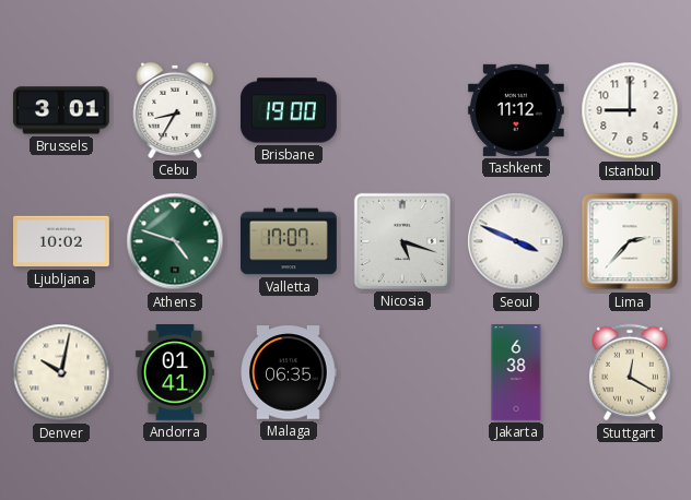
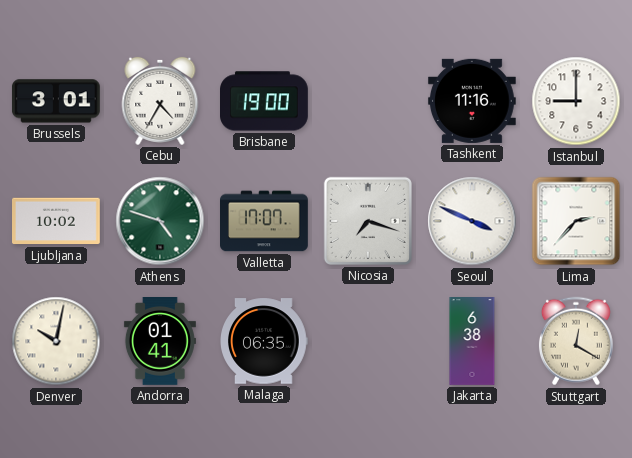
Cebu: 8:35 -> 4:35
Tashkent: 11:12 -> 11:16
Nicosia: 5:18 -> 7:18
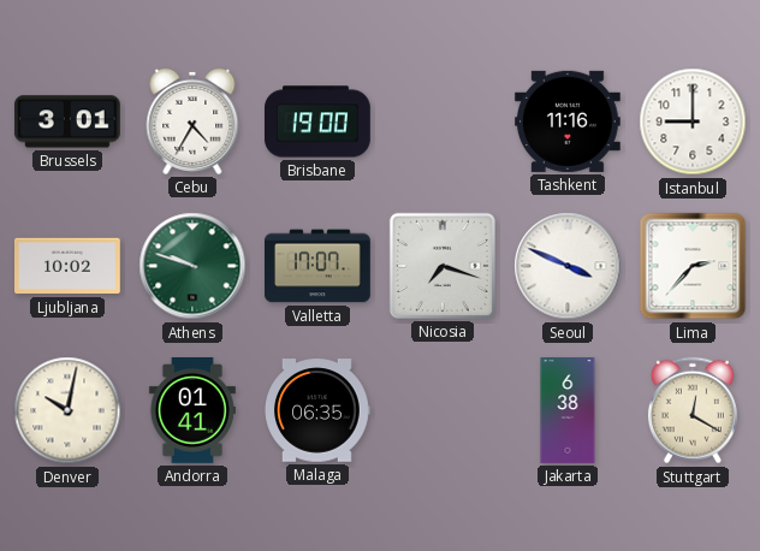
Athens: 4:48 -> 9:48
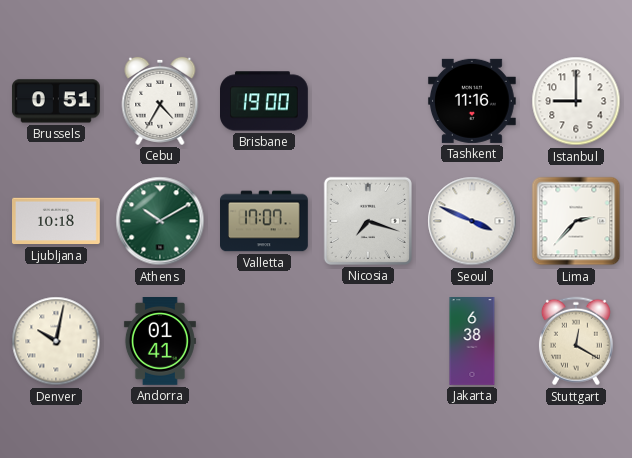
Brussels: 3:01 -> 0:51
Ljubljana: 10:02 -> 10:18
Athens: 9:48 -> 10:10
Malaga: 06:35 -> none
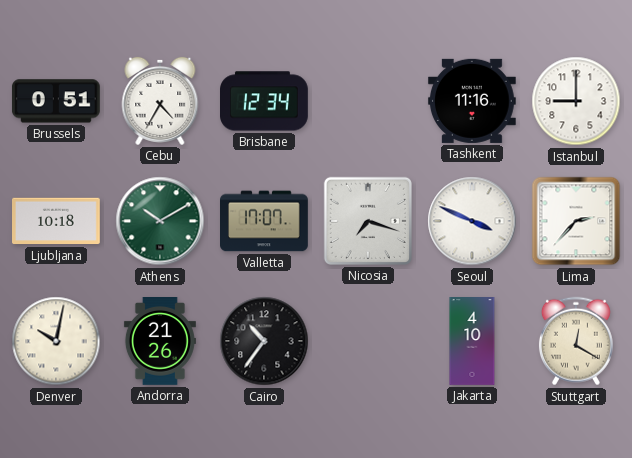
Brisbane: 19:00 -> 12:34
Andorra: 01:41 -> 21:26
Cairo: none -> 10:36
Jakarta: 6:38 -> 4:10
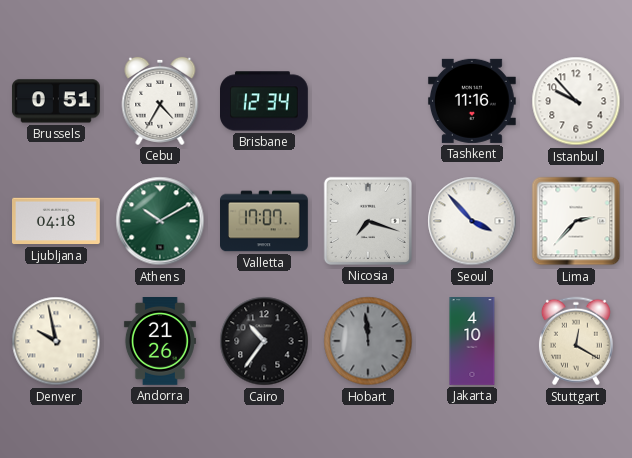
Istanbul: 9:00 -> 9:53
Ljubljana: 10:18 -> 04:18
Seoul: 3:49 -> 3:53
Denver: 10:02 -> 9:58
Hobart: none -> 11:59
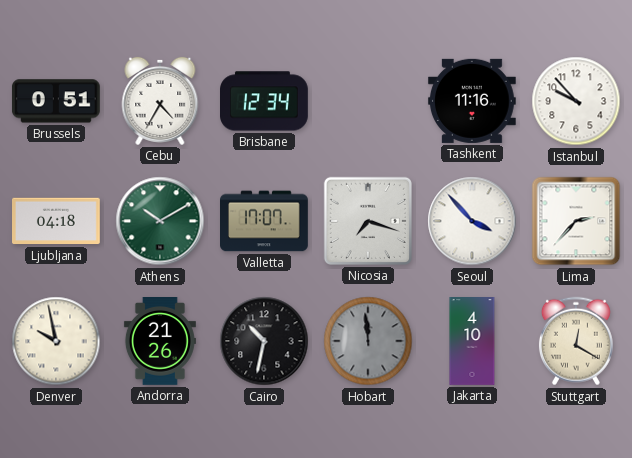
Cairo: 10:36 -> 10:32
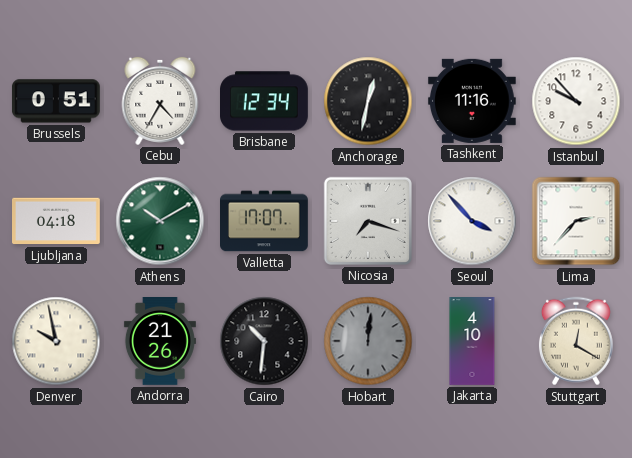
Anchorage: none -> 12:32
Cairo: 10:32 -> 10:31
Hobart: 11:59 -> 12:01
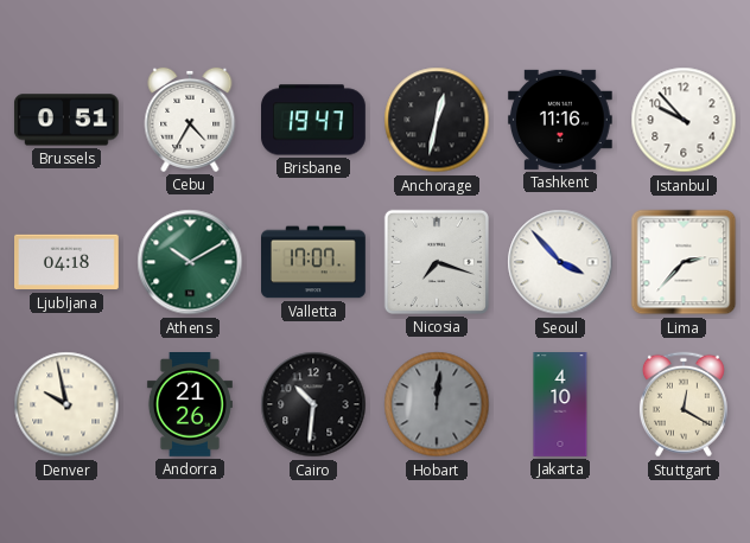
Brisbane: 12:34 -> 19:47
